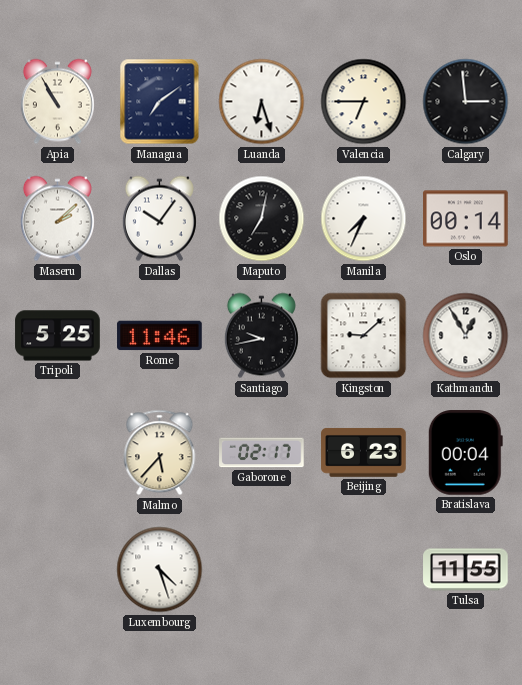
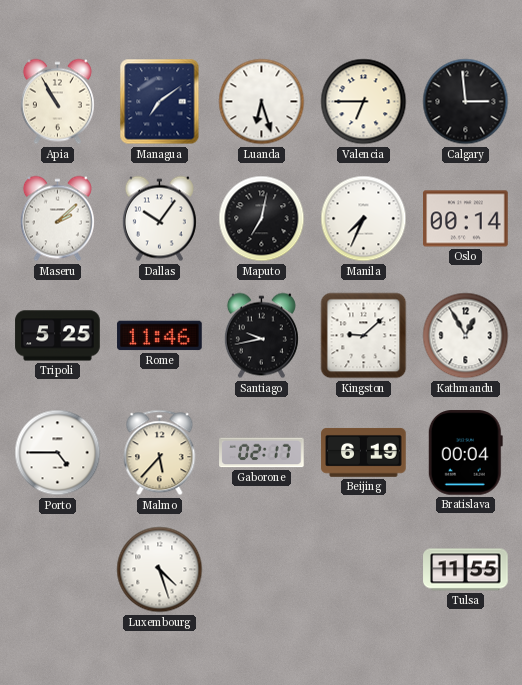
Porto: none -> 4:45
Beijing: 6:23 -> 6:19
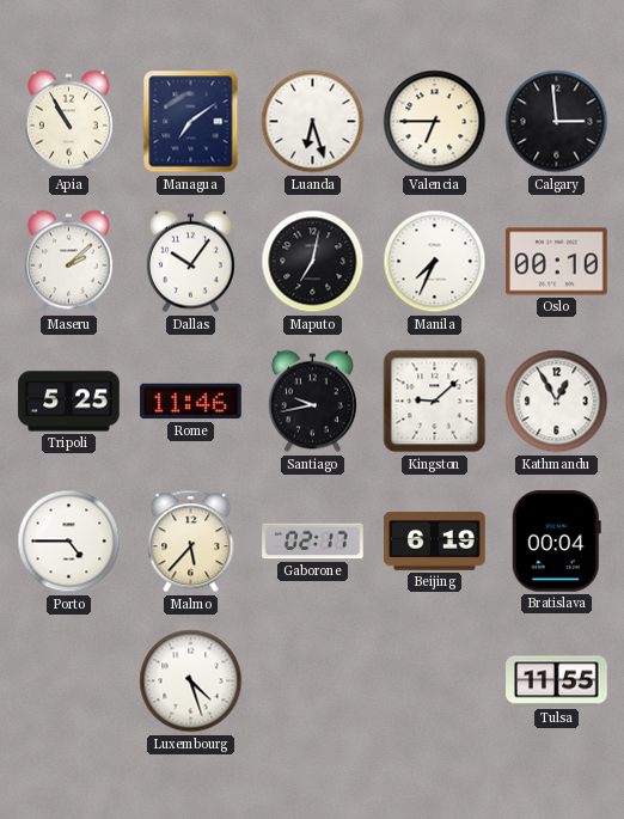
Oslo: 00:14 -> 00:10
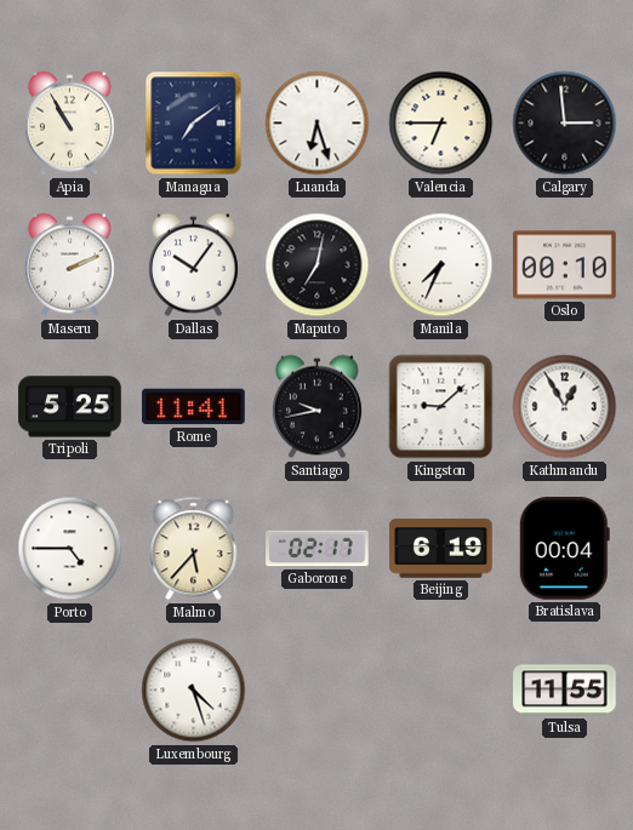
Maseru: 2:08 -> 2:11
Rome: 11:46 -> 11:41
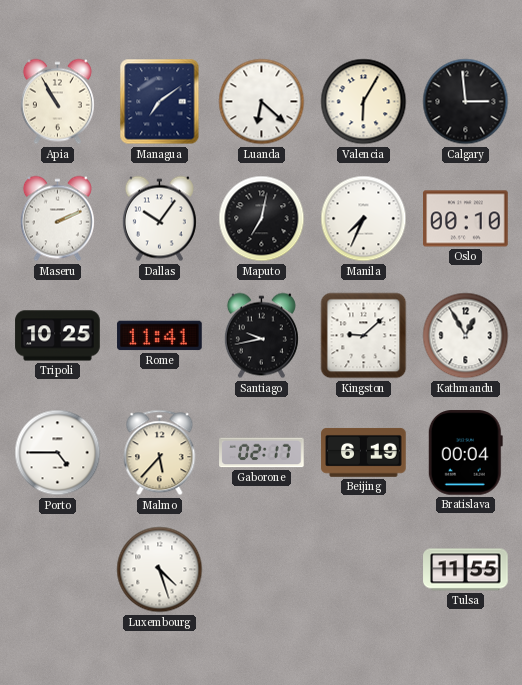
Luanda: 6:27 -> 6:22
Valencia: 6:45 -> 6:05
Tripoli: 5:25 -> 10:25
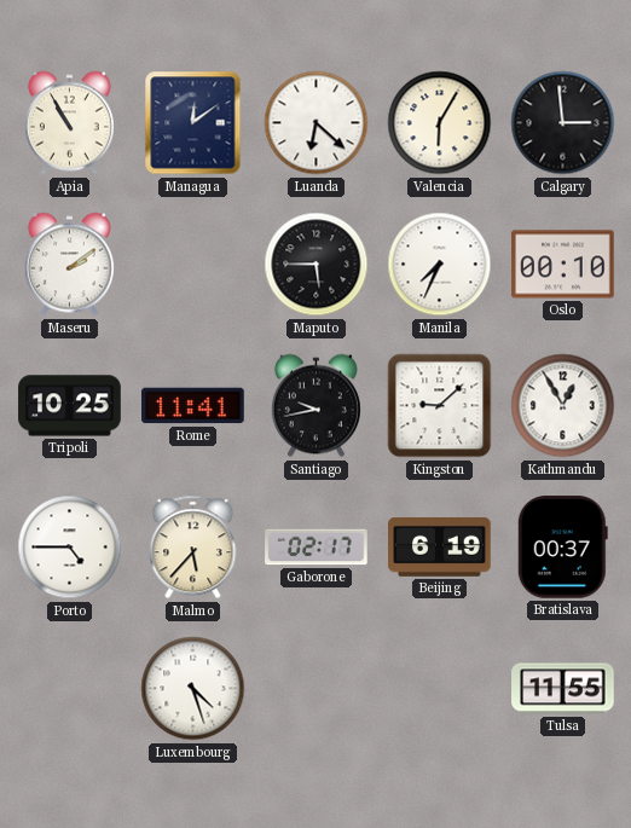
Managua: 7:09 -> 12:09
Maseru: 2:11 -> 2:09
Dallas: 10:06 -> none
Maputo: 7:02 -> 5:45
Bratislava: 00:04 -> 00:37
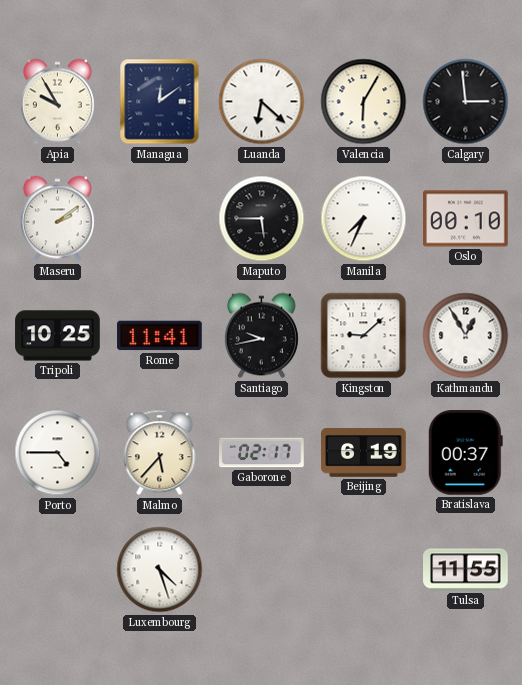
Apia: 10:55 -> 9:55
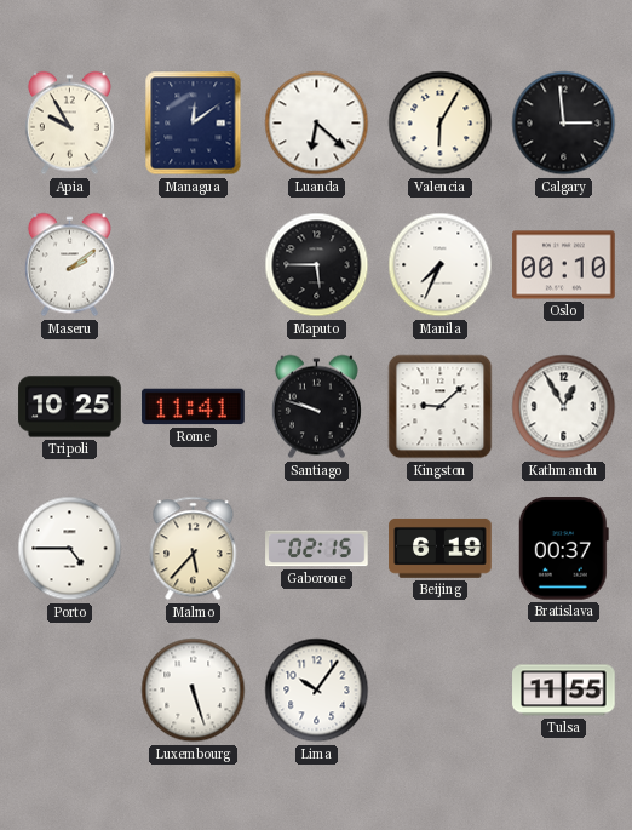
Santiago: 9:43 -> 9:48
Gaborone: 02:17 -> 02:15
Luxembourg: 4:27 -> 5:27
Lima: none -> 10:06
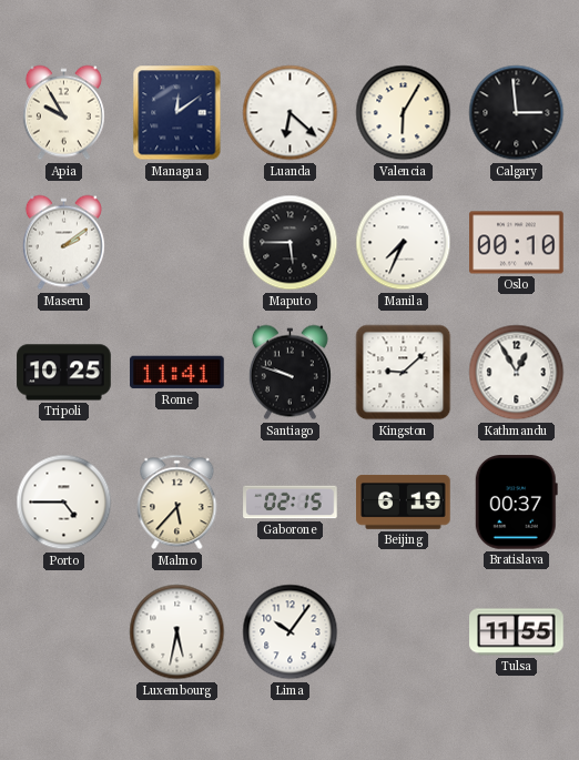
Luxembourg: 5:27 -> 5:32
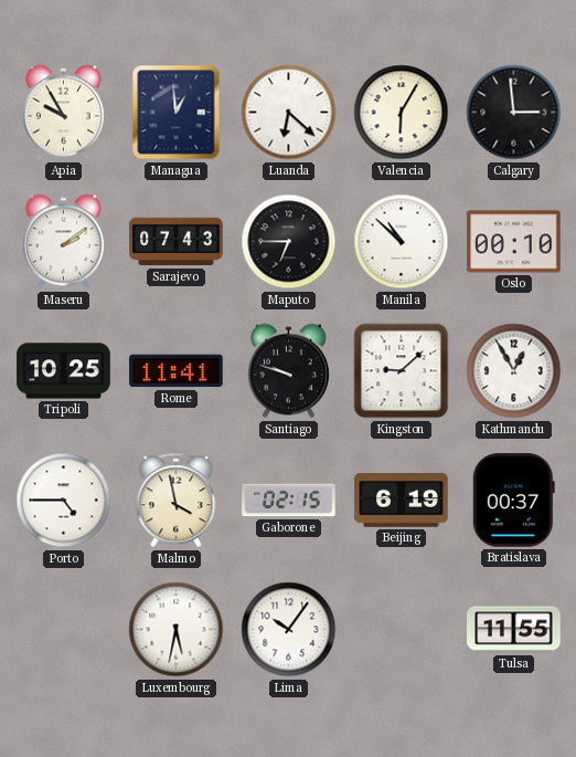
Managua: 12:09 -> 12:59
Sarajevo: none -> 07:43
Maputo: 5:45 -> 6:45
Manila: 7:34 -> 10:52
Malmo: 5:37 -> 3:58
